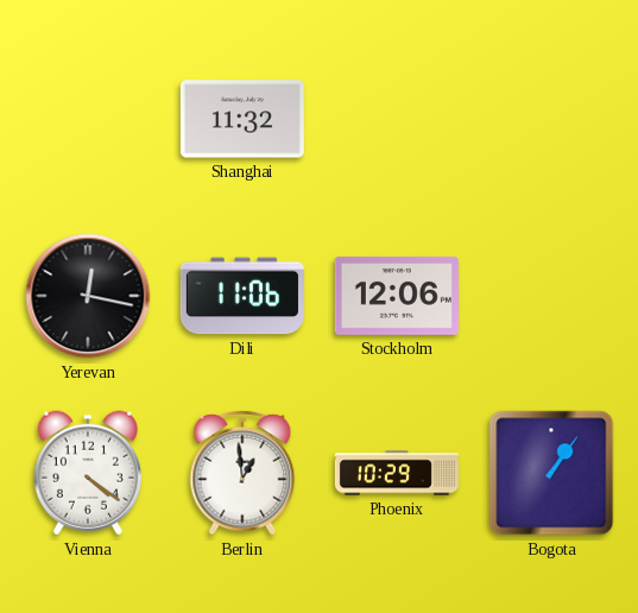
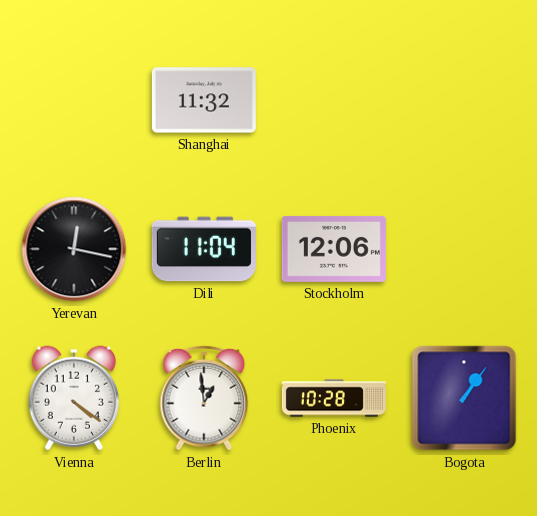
Dili: 11:06 -> 11:04
Phoenix: 10:29 -> 10:28
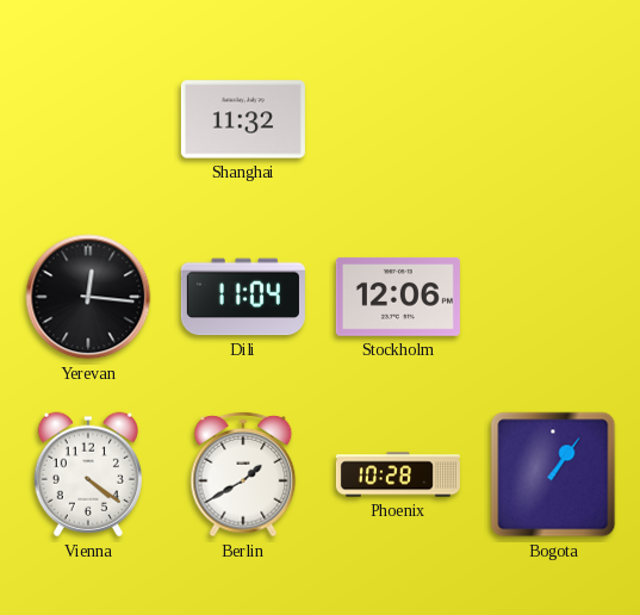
Yerevan: 12:17 -> 12:16
Berlin: 12:59 -> 1:40
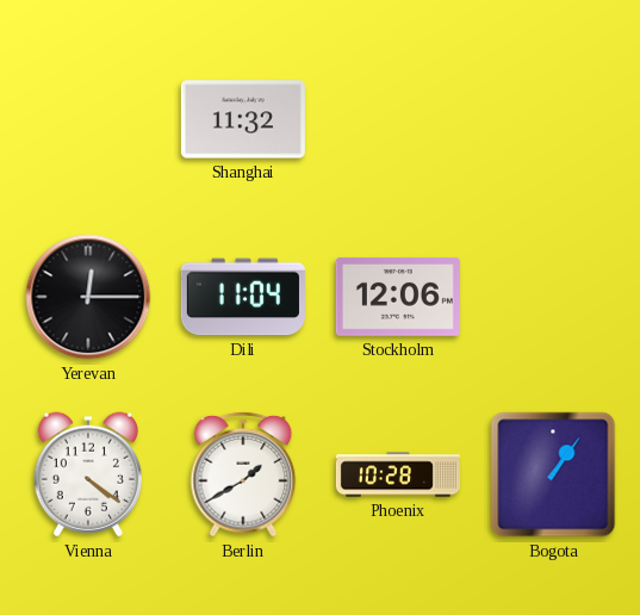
Yerevan: 12:16 -> 12:15
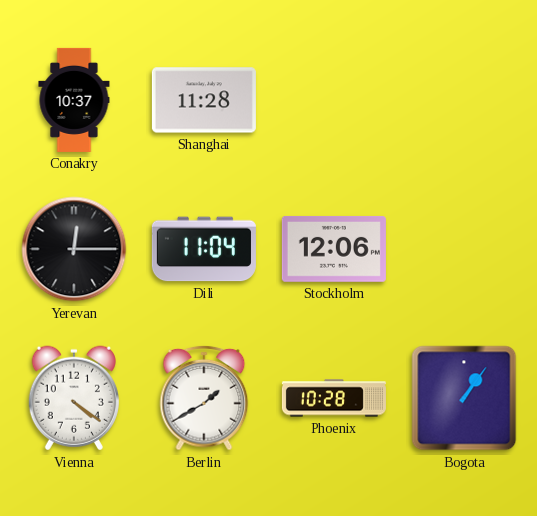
Conakry: none -> 10:37
Shanghai: 11:32 -> 11:28
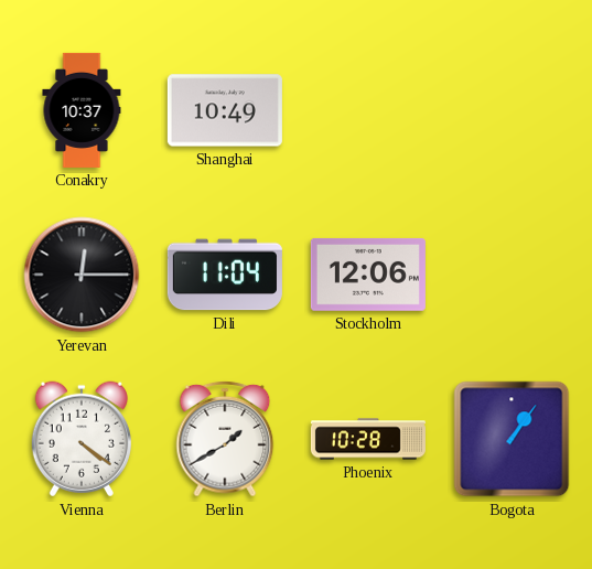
Shanghai: 11:28 -> 10:49
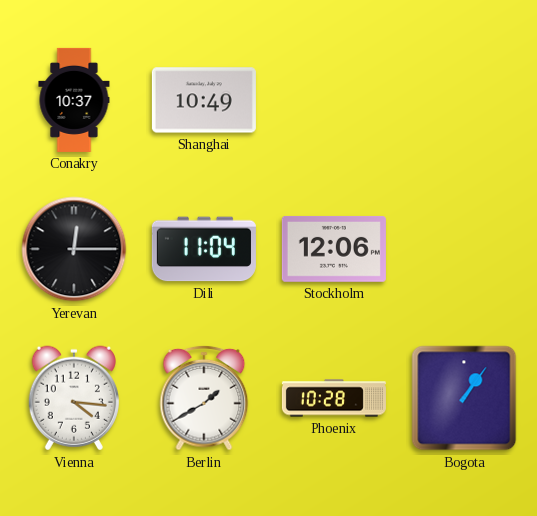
Vienna: 4:21 -> 4:16
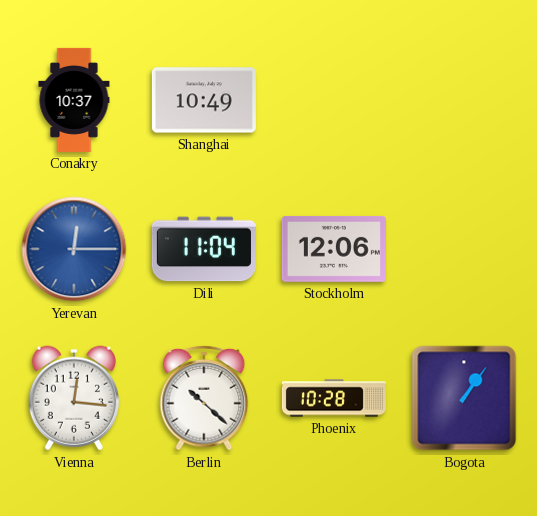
Yerevan dial: black -> blue
Vienna: 4:16 -> 12:16
Berlin: 1:40 -> 10:22
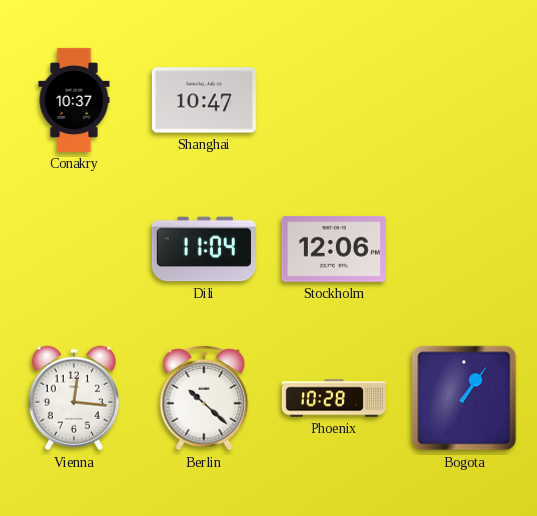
Shanghai: 10:49 -> 10:47
Yerevan: 12:15 -> none
